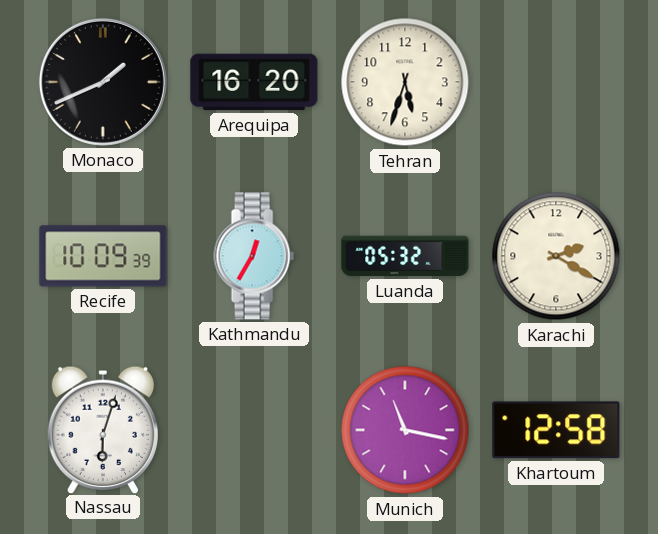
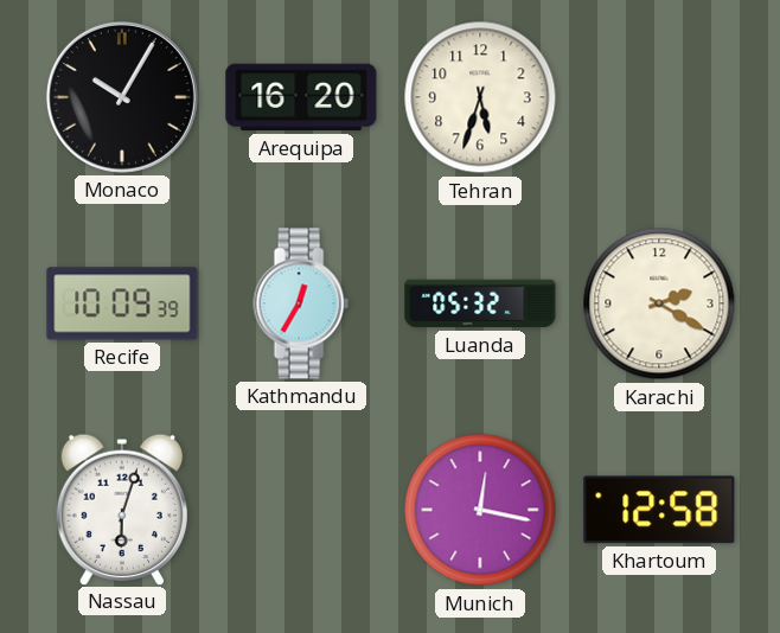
Monaco: 1:41 -> 10:05
Munich: 11:17 -> 12:17
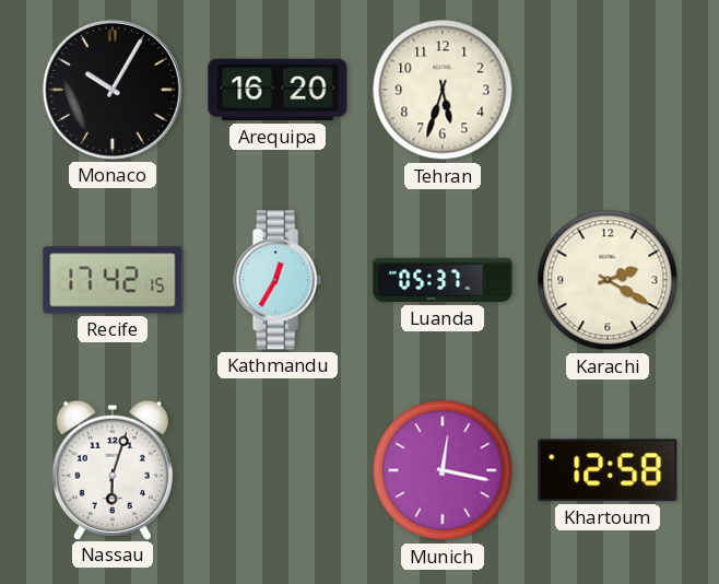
Recife: 10:09 -> 17:42
Luanda: 05:32 -> 05:37
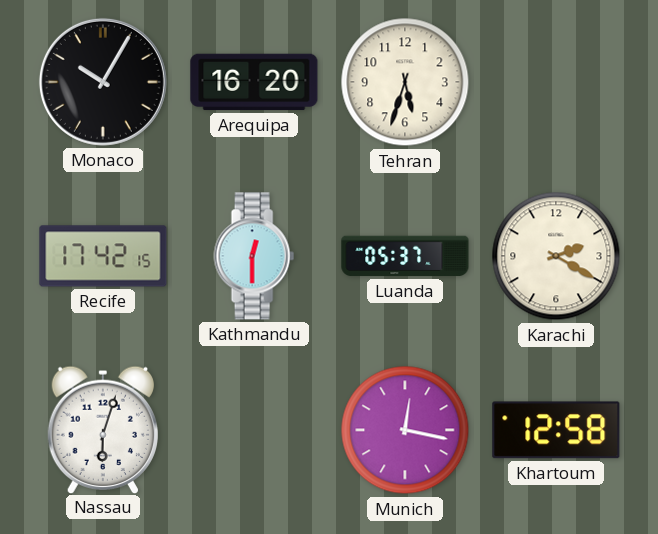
Kathmandu: 12:35 -> 12:30
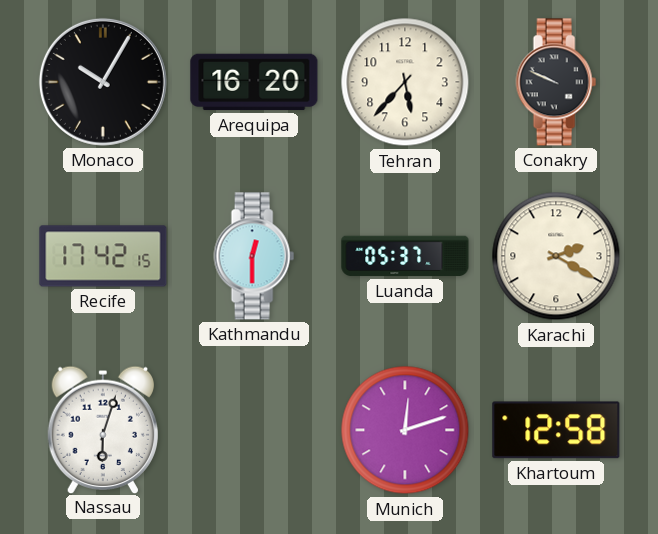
Tehran: 5:33 -> 5:37
Conakry: none -> 9:49
Munich: 12:17 -> 12:12
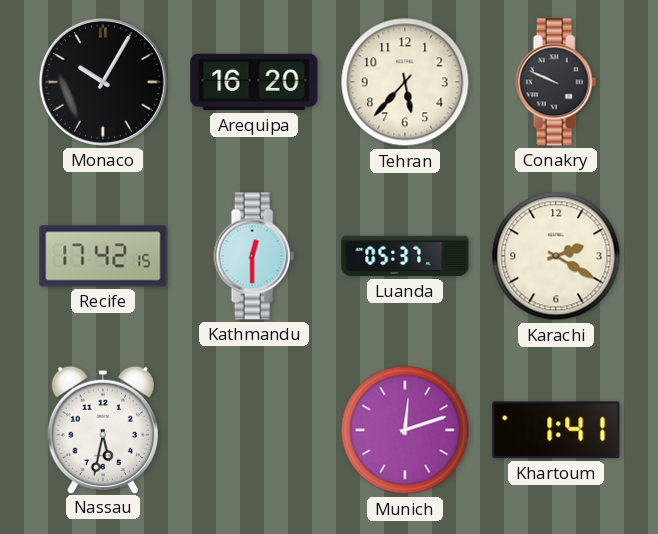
Nassau: 6:03 -> 5:32
Khartoum: 12:58 -> 1:41
